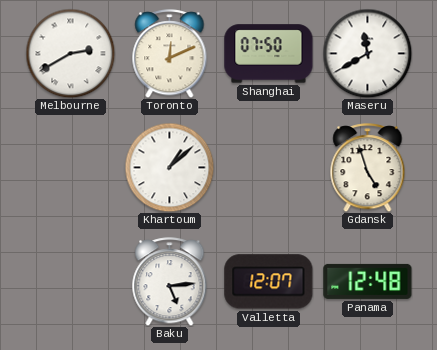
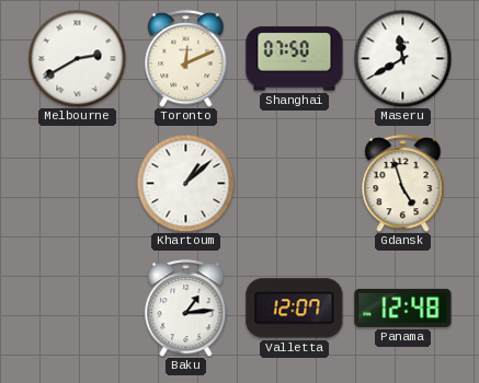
Baku: 5:14 -> 1:14
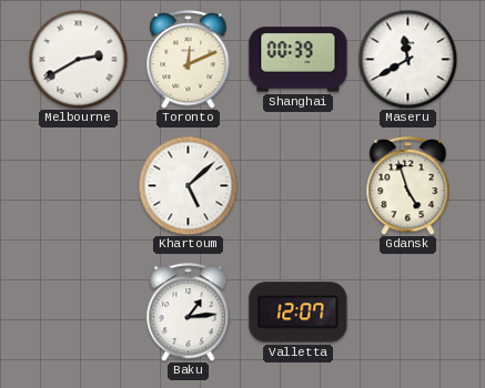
Shanghai: 07:50 -> 00:39
Khartoum: 1:08 -> 5:08
Panama: 12:48 -> none
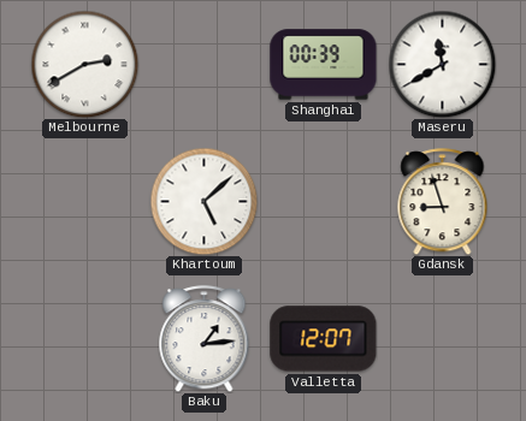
Toronto: 12:11 -> none
Gdansk: 4:57 -> 8:57
